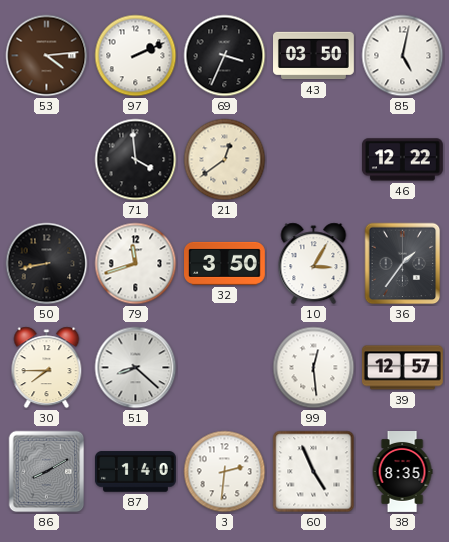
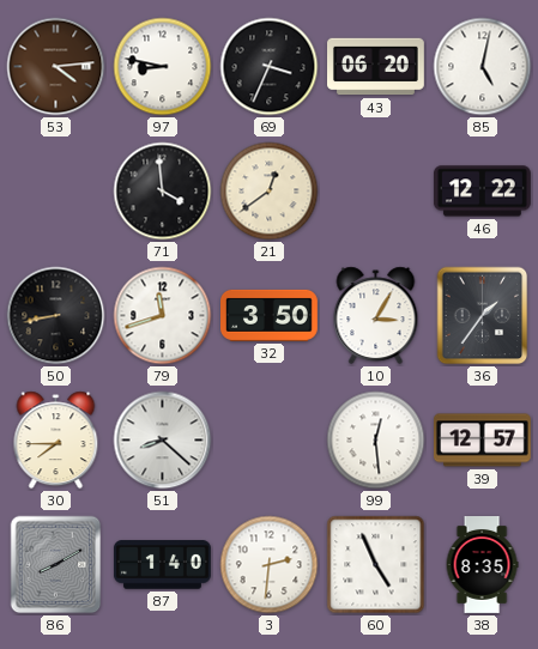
97: 2:11 -> 8:47
43: 03:50 -> 06:20
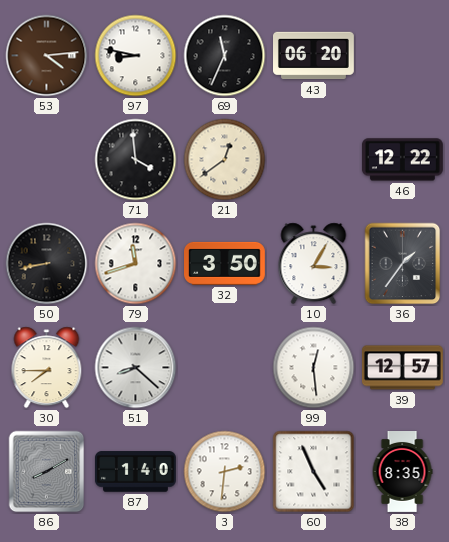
69: 3:34 -> 11:34
85: 5:02 -> none
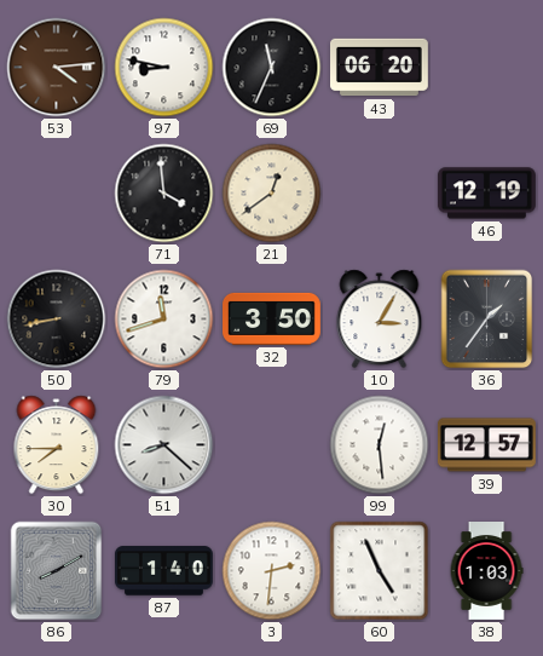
46: 12:22 -> 12:19
38: 8:35 -> 1:03
